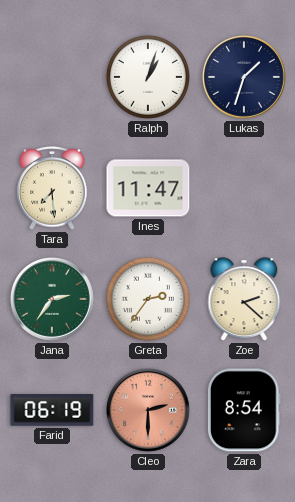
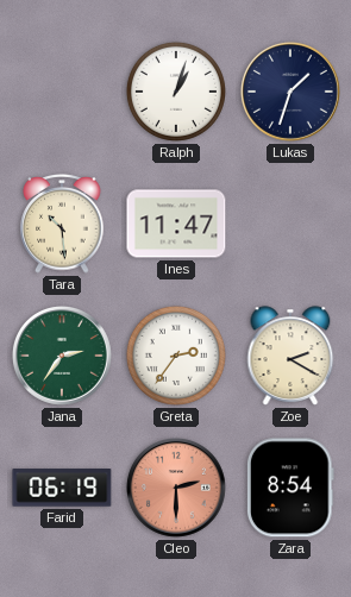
Tara: 7:29 -> 10:29
Zoe: 2:22 -> 2:20
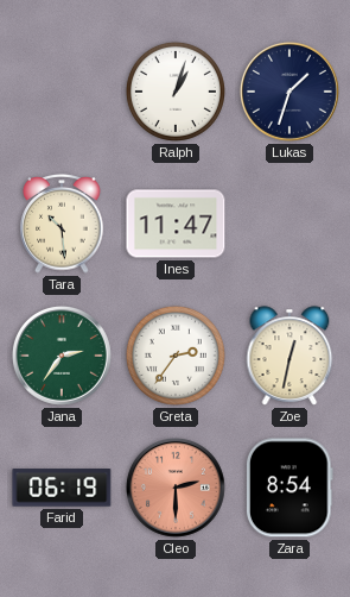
Zoe: 2:20 -> 12:32
